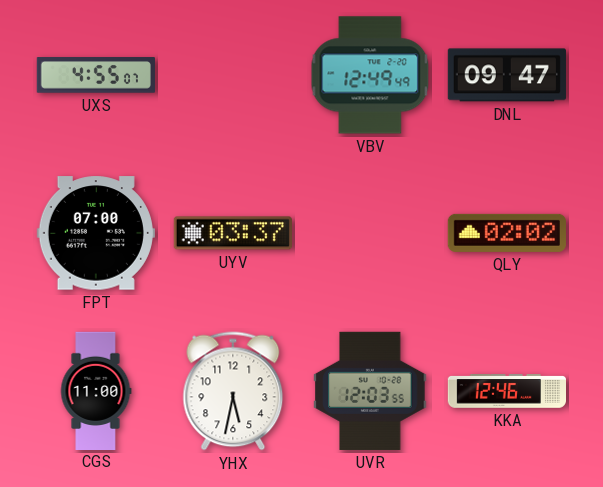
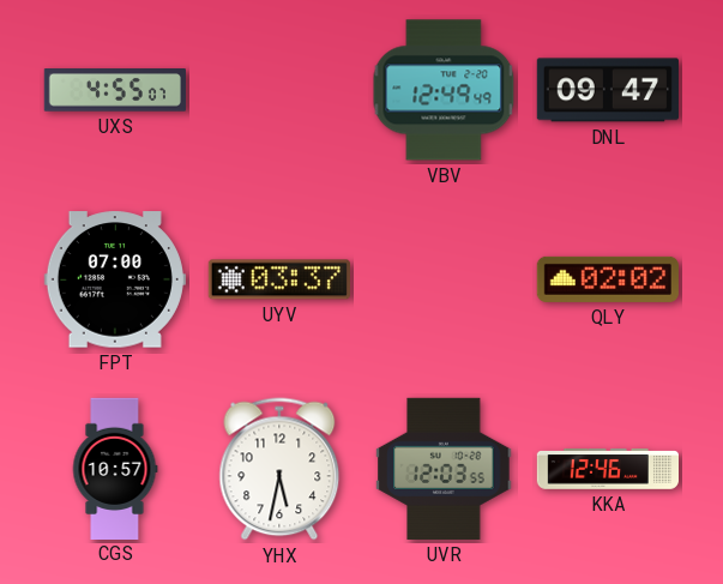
CGS: 11:00 -> 10:57
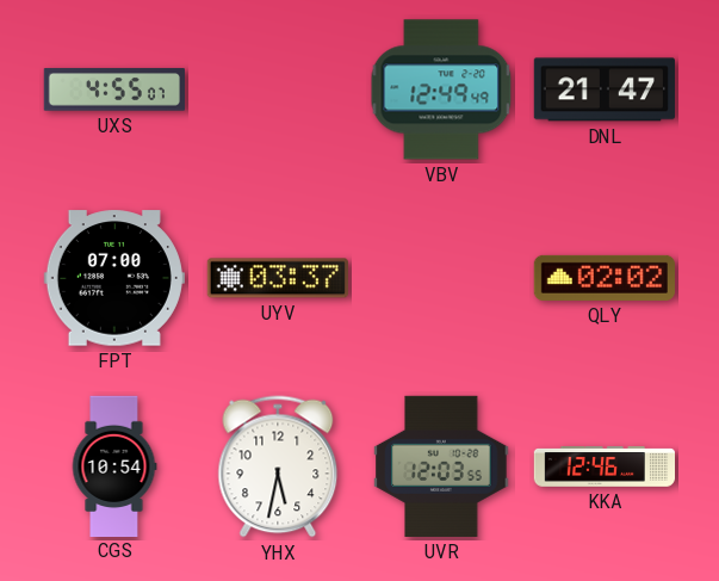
DNL: 09:47 -> 21:47
CGS: 10:57 -> 10:54
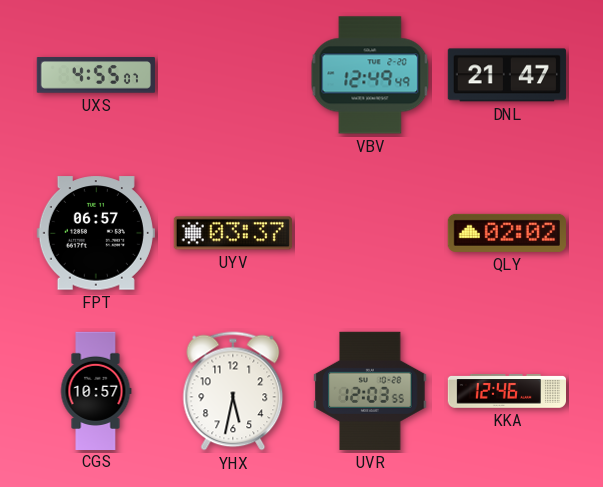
FPT: 07:00 -> 06:57
CGS: 10:54 -> 10:57
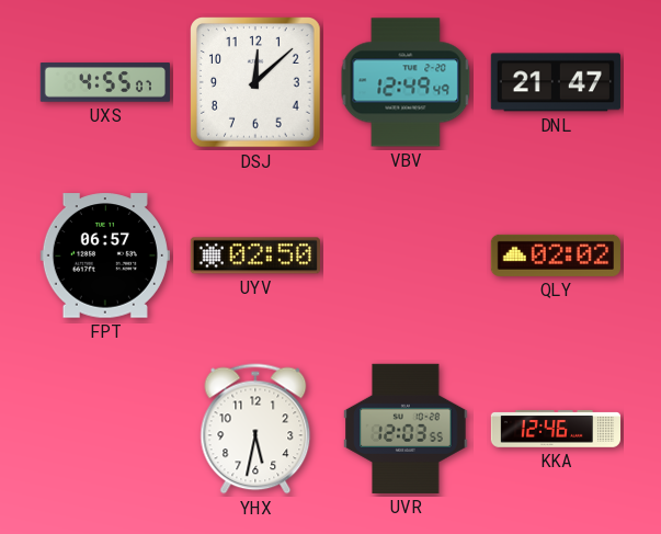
DSJ: none -> 12:08
UYV: 03:37 -> 02:50
CGS: 10:57 -> none
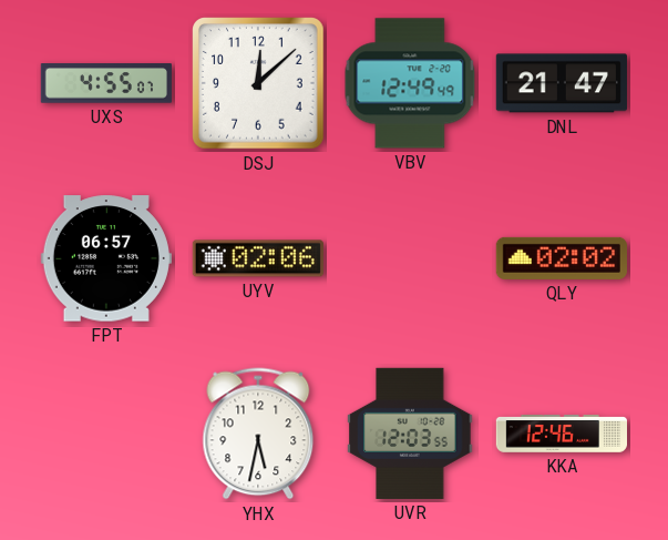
UYV: 02:50 -> 02:06
